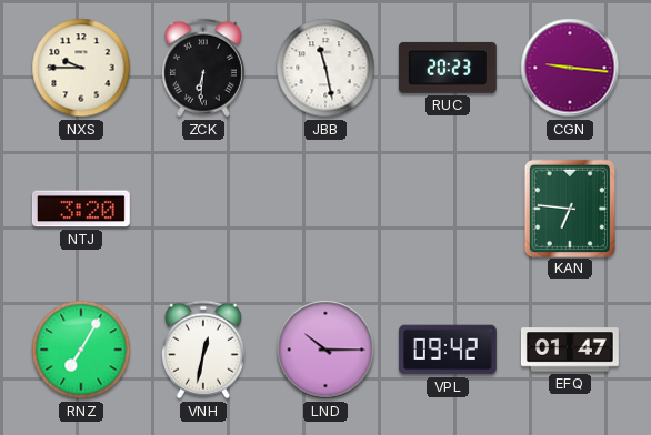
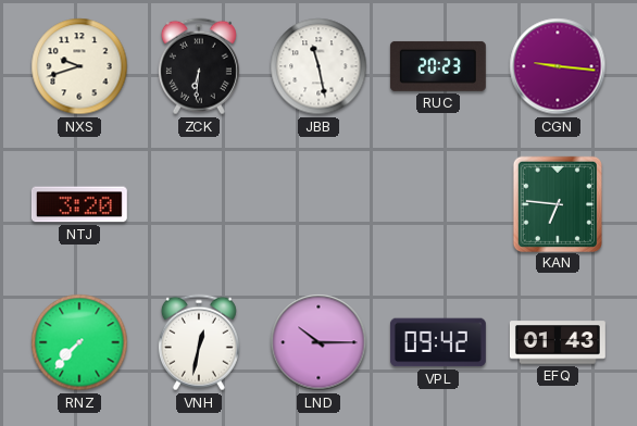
NXS: 9:45 -> 9:42
RNZ: 7:05 -> 7:37
EFQ: 01:47 -> 01:43
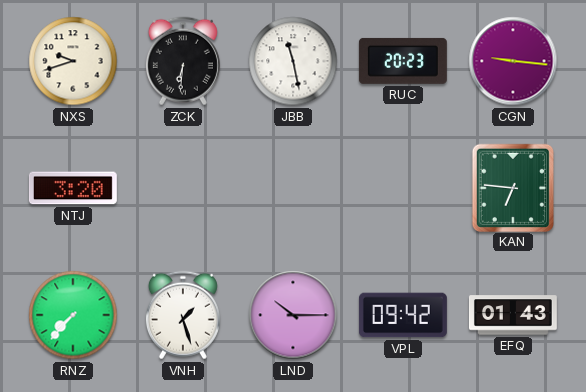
VNH: 12:32 -> 1:27
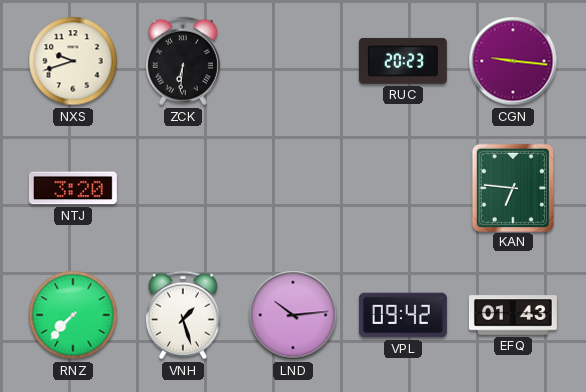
JBB: 11:28 -> none
LND: 10:15 -> 10:14
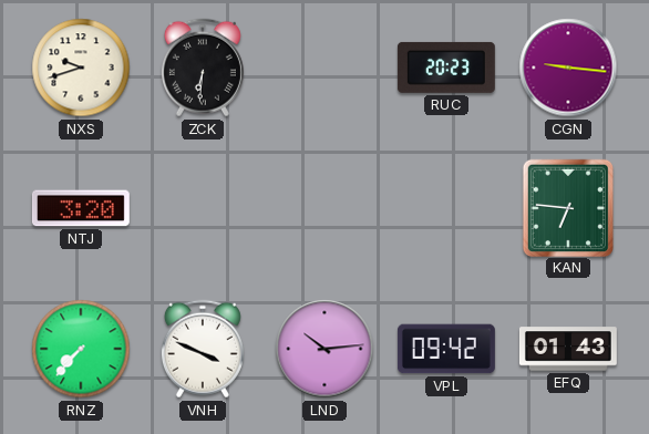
VNH: 1:27 -> 3:49
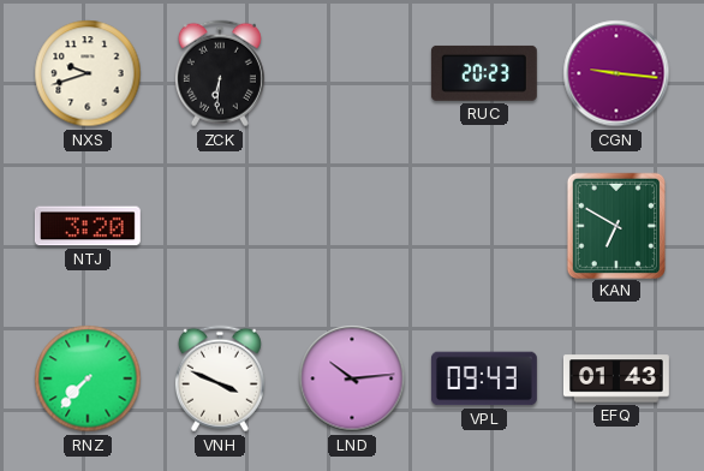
KAN: 6:46 -> 6:50
VPL: 09:42 -> 09:43
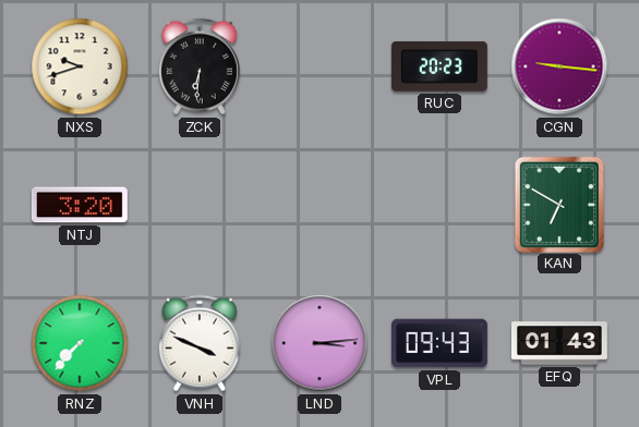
LND: 10:14 -> 3:14
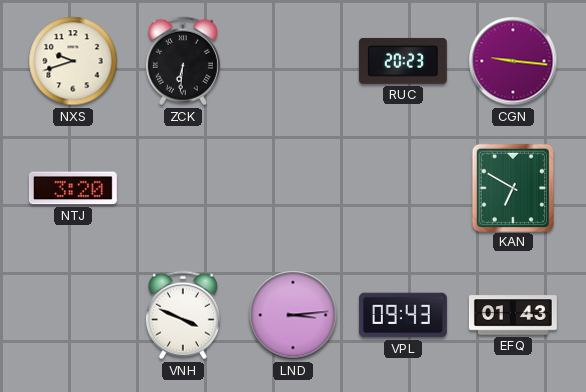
RNZ: 7:37 -> none
